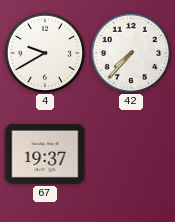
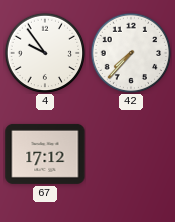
4: 9:40 -> 9:54
67: 19:37 -> 17:12
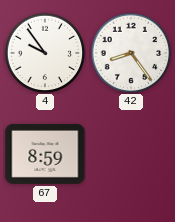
42: 7:37 -> 8:24
67: 17:12 -> 8:59
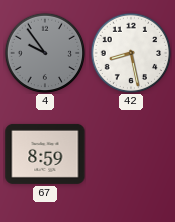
4 dial: white -> grey
42: 8:24 -> 8:28
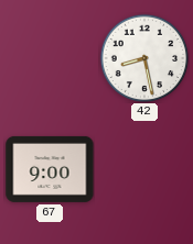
4: 9:54 -> none
67: 8:59 -> 9:00
